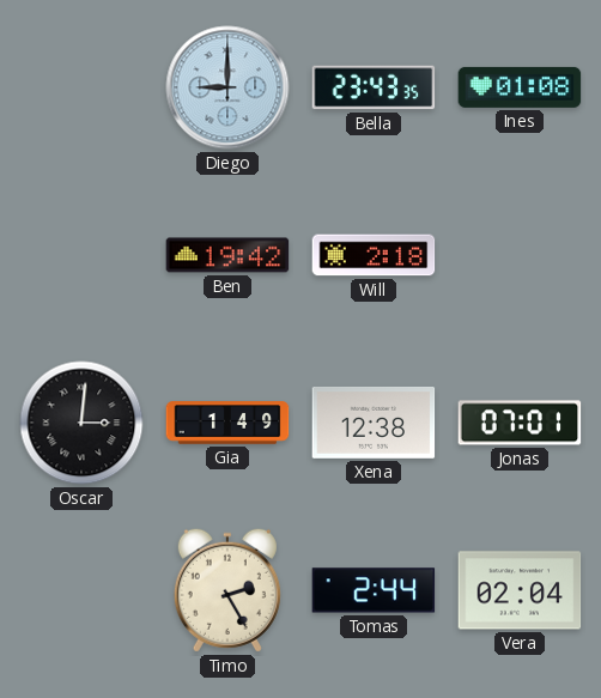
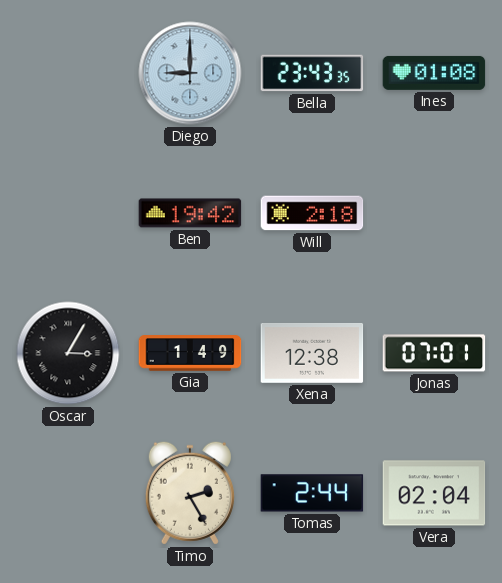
Oscar: 3:01 -> 3:05
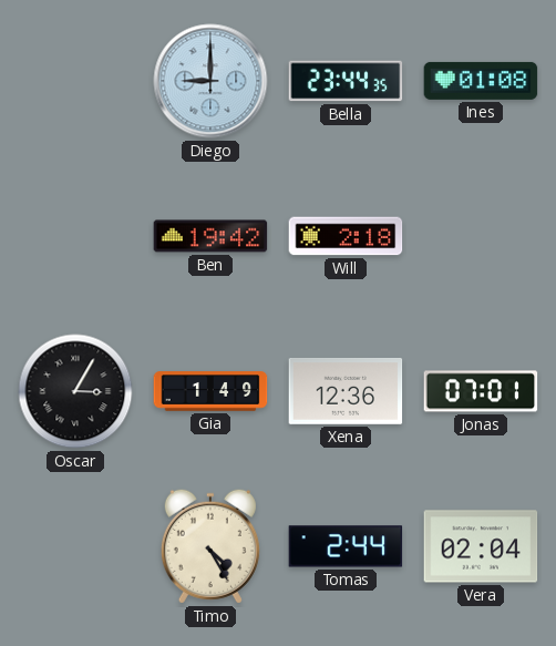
Bella: 23:43 -> 23:44
Xena: 12:38 -> 12:36
Timo: 2:25 -> 4:25
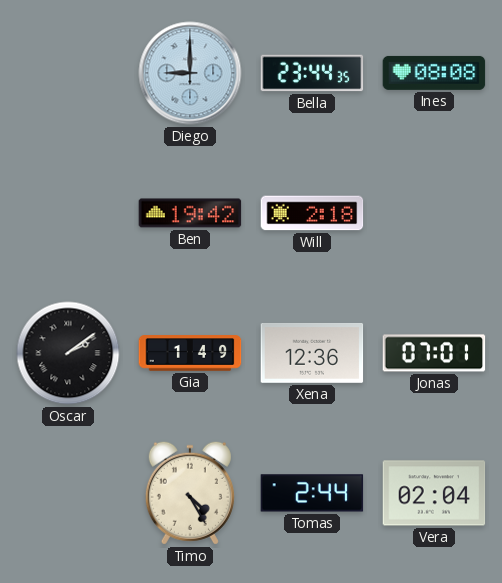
Ines: 01:08 -> 08:08
Oscar: 3:05 -> 2:09
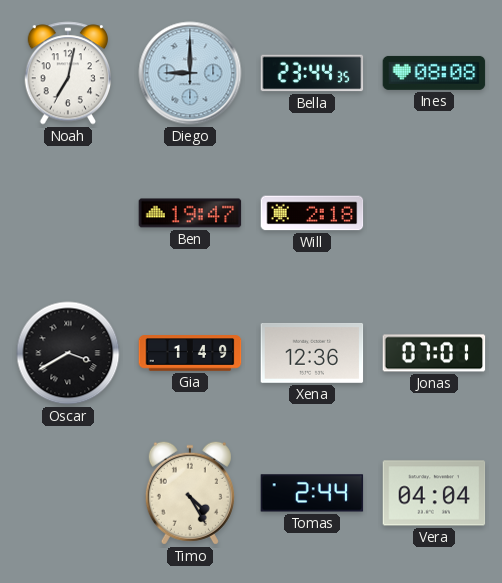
Noah: none -> 7:02
Ben: 19:42 -> 19:47
Oscar: 2:09 -> 3:40
Vera: 02:04 -> 04:04
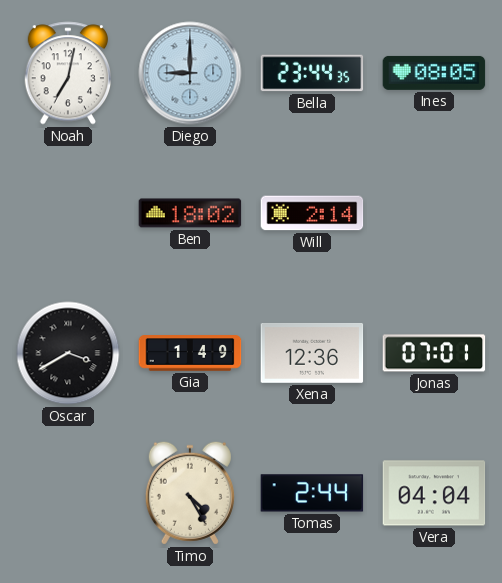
Ines: 08:08 -> 08:05
Ben: 19:47 -> 18:02
Will: 2:18 -> 2:14
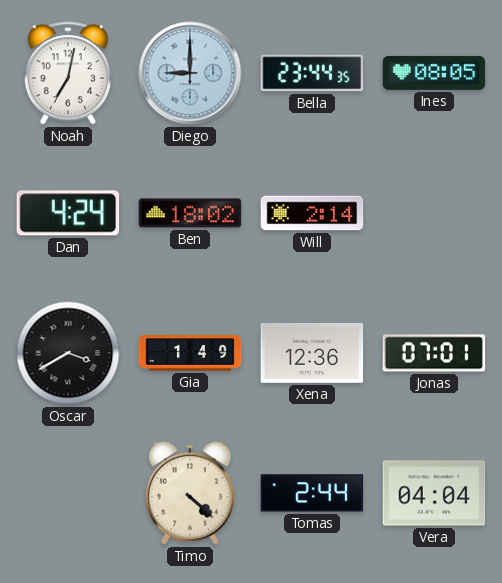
Dan: none -> 4:24
Timo: 4:25 -> 4:22
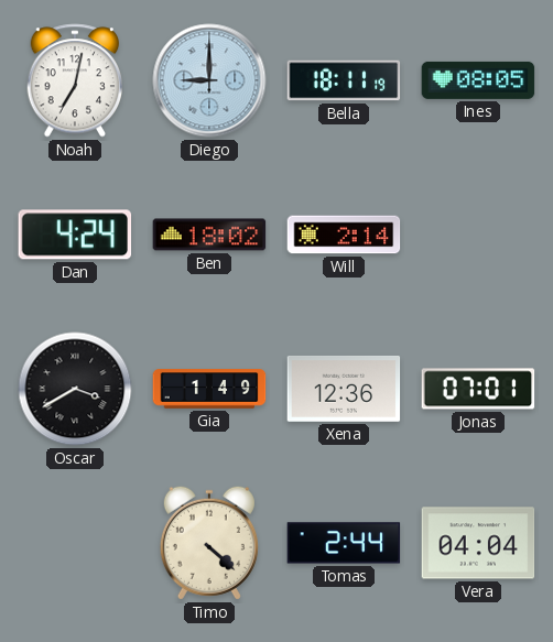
Bella: 23:44 -> 18:11
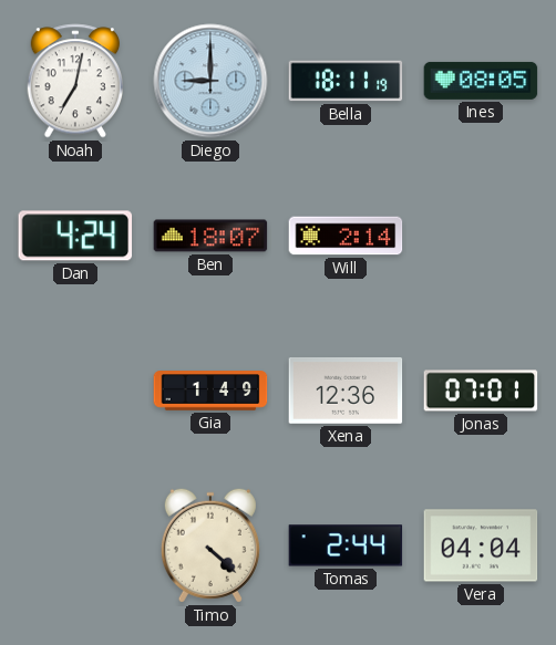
Ben: 18:02 -> 18:07
Oscar: 3:40 -> none
